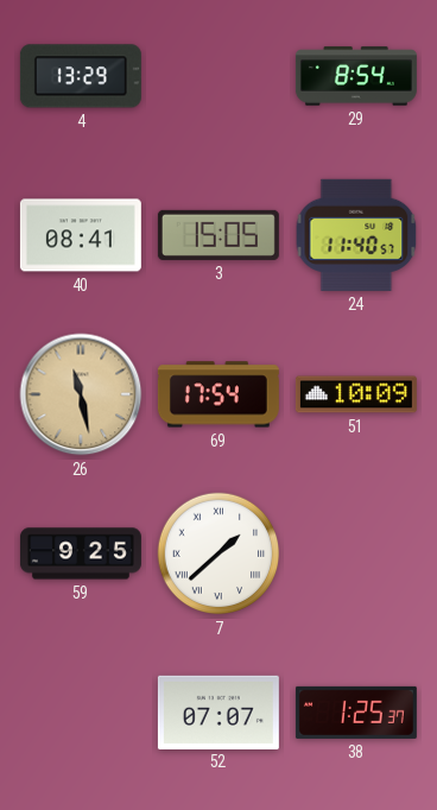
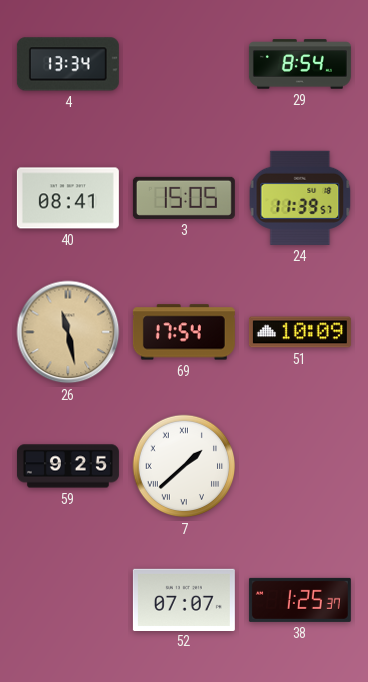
4: 13:29 -> 13:34
24: 11:40 -> 11:39
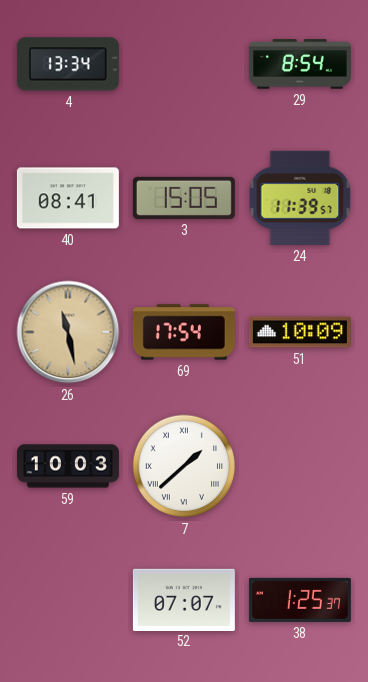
59: 9:25 -> 10:03
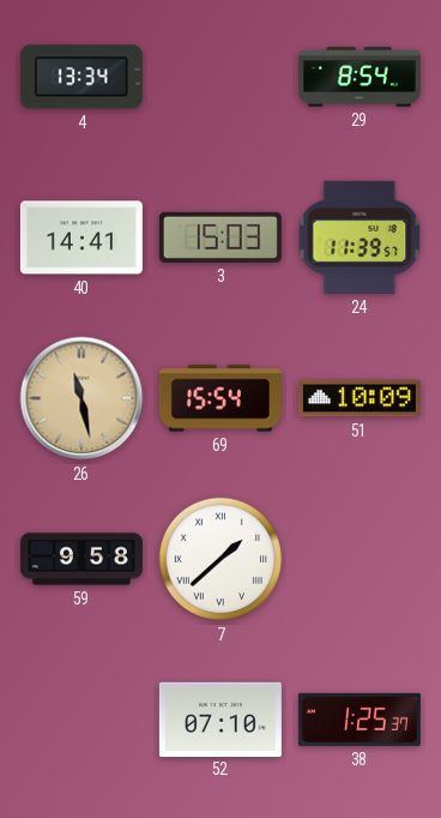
40: 08:41 -> 14:41
3: 15:05 -> 15:03
69: 17:54 -> 15:54
59: 10:03 -> 9:58
52: 07:07 -> 07:10
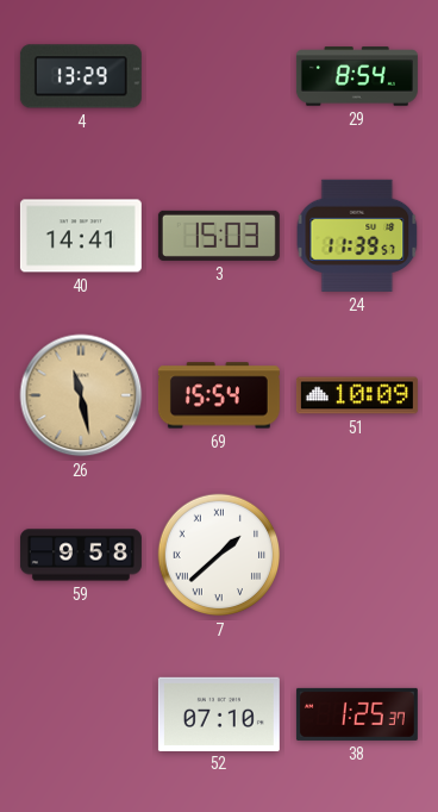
4: 13:34 -> 13:29
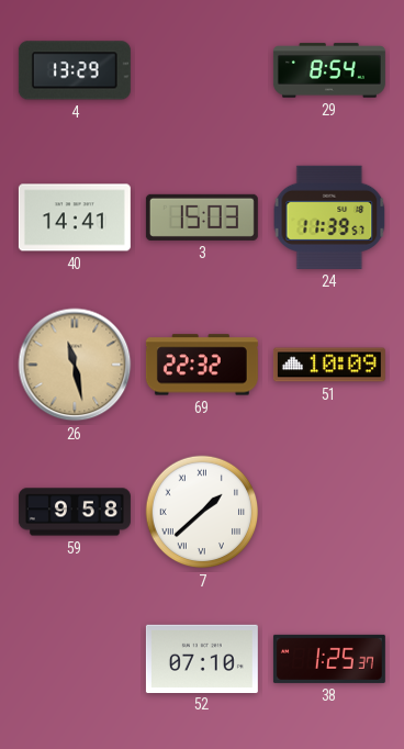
69: 15:54 -> 22:32
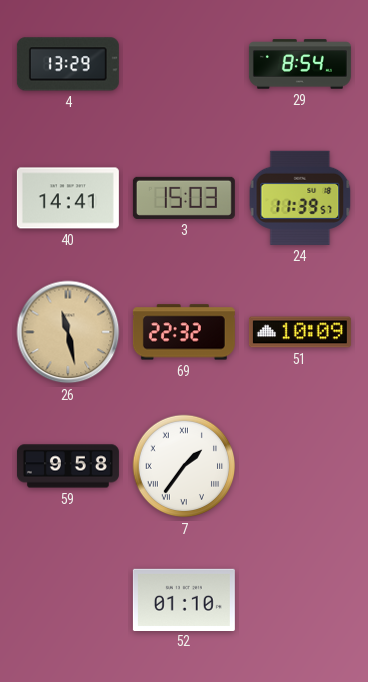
7: 1:38 -> 1:36
52: 07:10 -> 01:10
38: 1:25 -> none
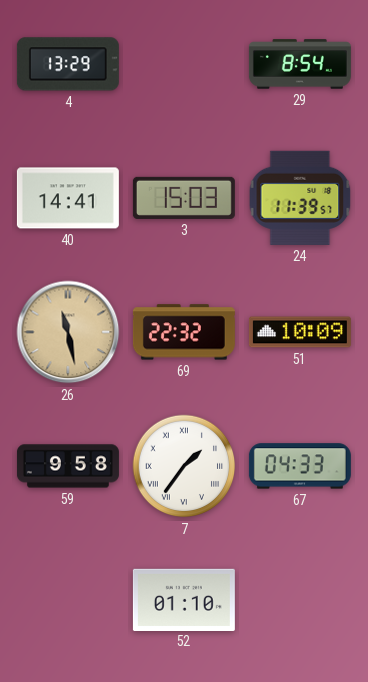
67: none -> 04:33
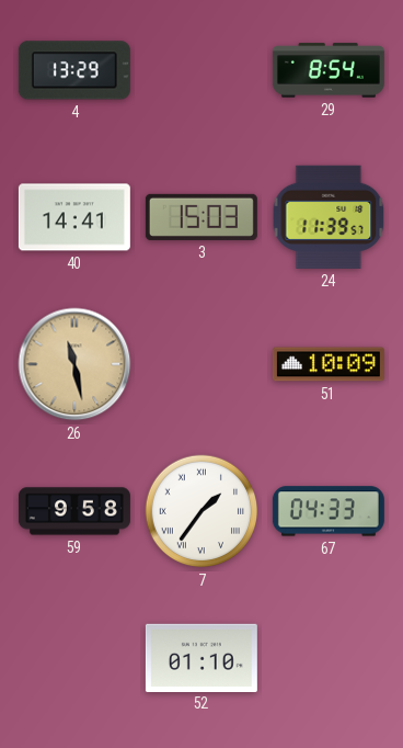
69: 22:32 -> none
